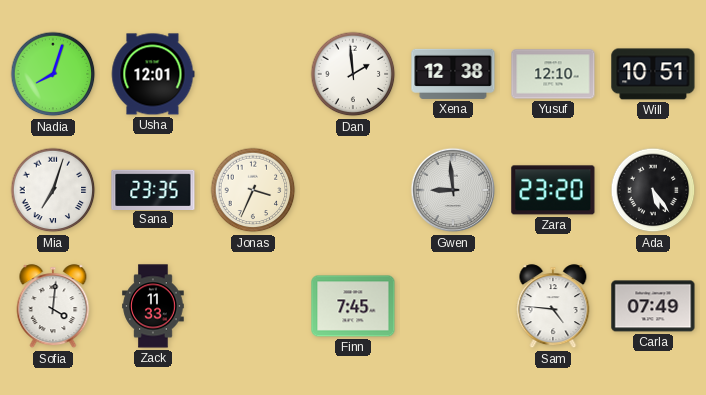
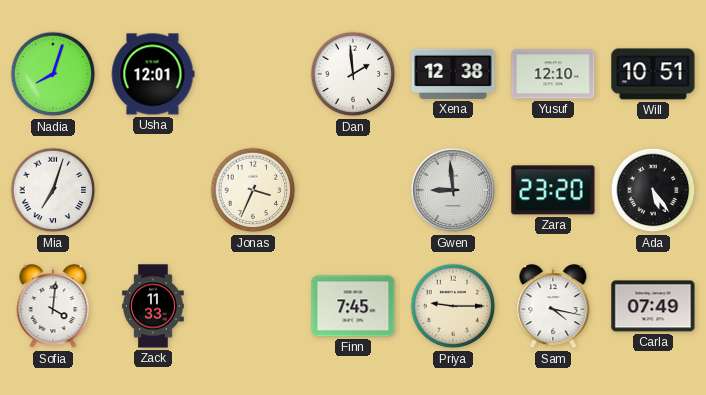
Sana: 23:35 -> none
Priya: none -> 9:15
Sam: 4:46 -> 4:17
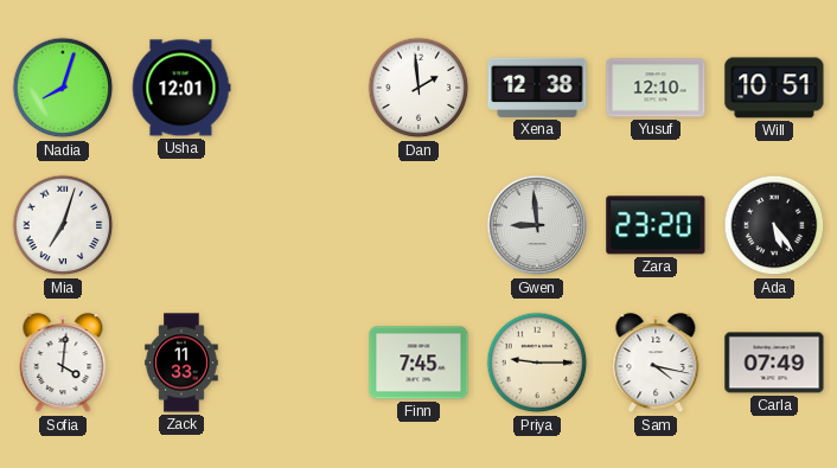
Jonas: 3:34 -> none
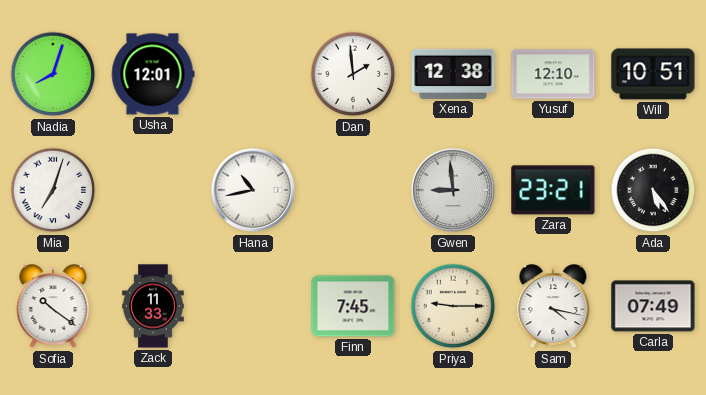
Hana: none -> 10:43
Zara: 23:20 -> 23:21
Sofia: 4:01 -> 10:21
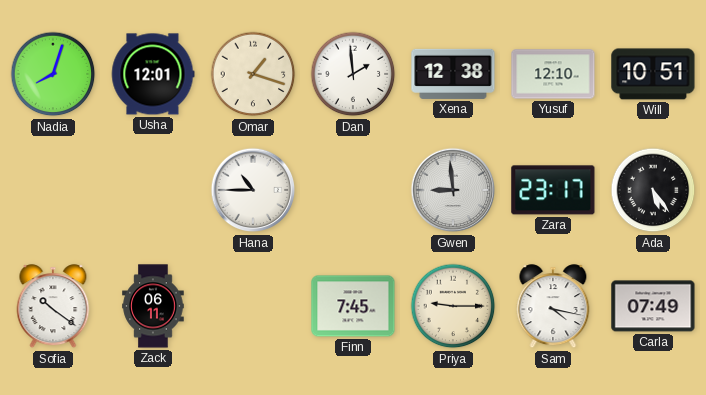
Omar: none -> 1:18
Mia: 7:03 -> none
Hana: 10:43 -> 10:45
Zara: 23:21 -> 23:17
Zack: 11:33 -> 06:11
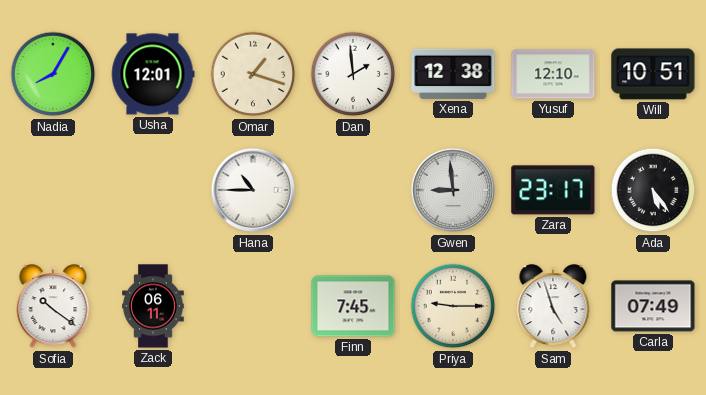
Nadia: 8:03 -> 8:05
Sam: 4:17 -> 4:57
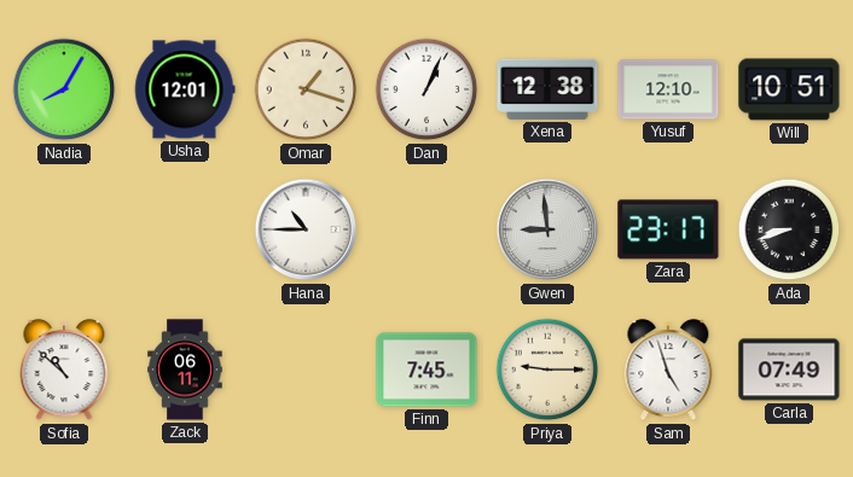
Dan: 1:59 -> 1:04
Ada: 5:24 -> 8:42
Sofia: 10:21 -> 10:52
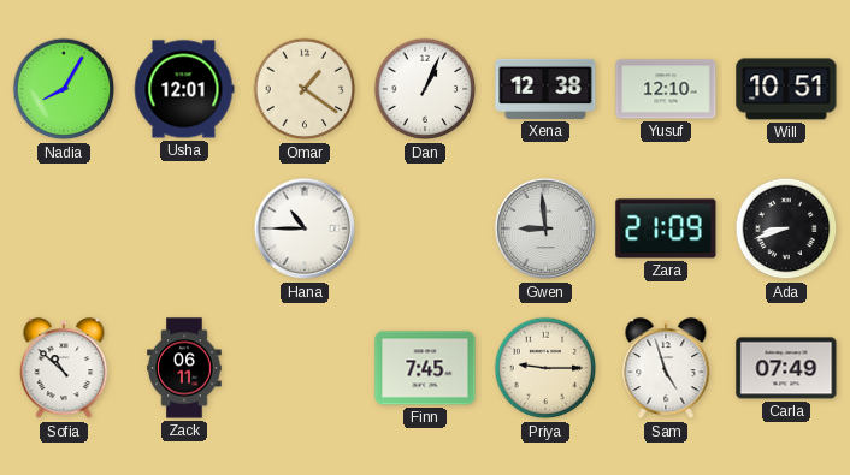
Omar: 1:18 -> 1:21
Zara: 23:17 -> 21:09
